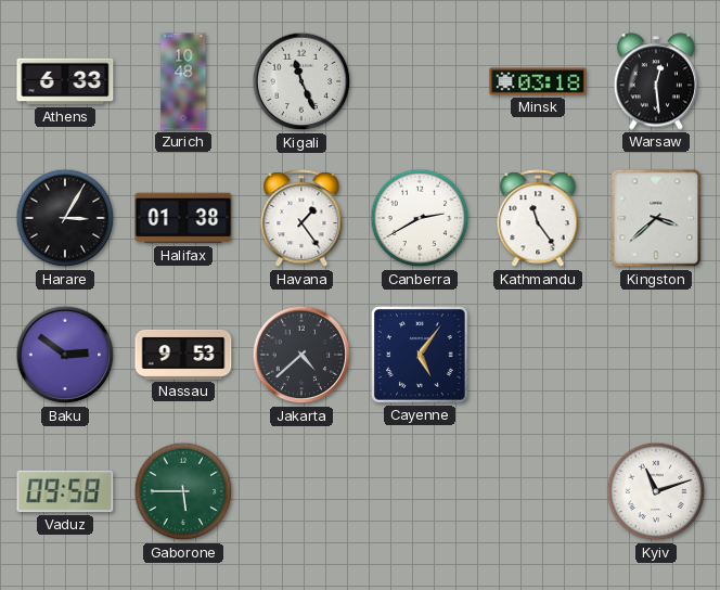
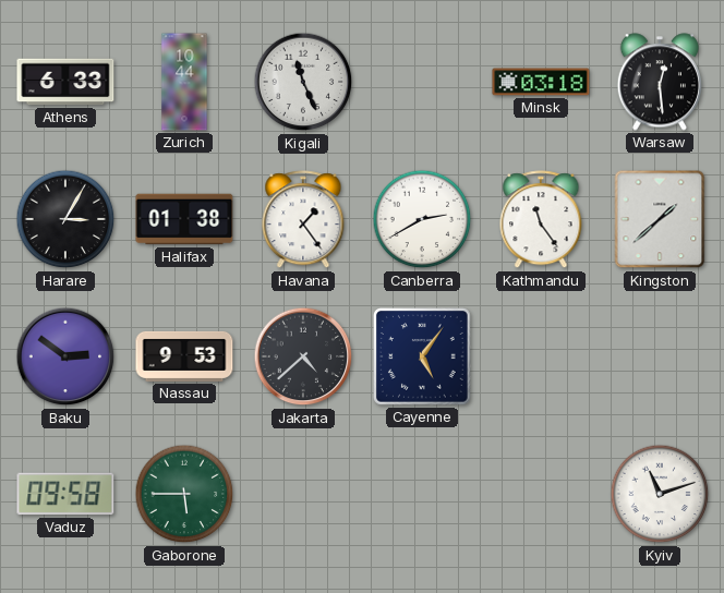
Zurich: 10:48 -> 10:44
Kingston: 3:38 -> 1:38
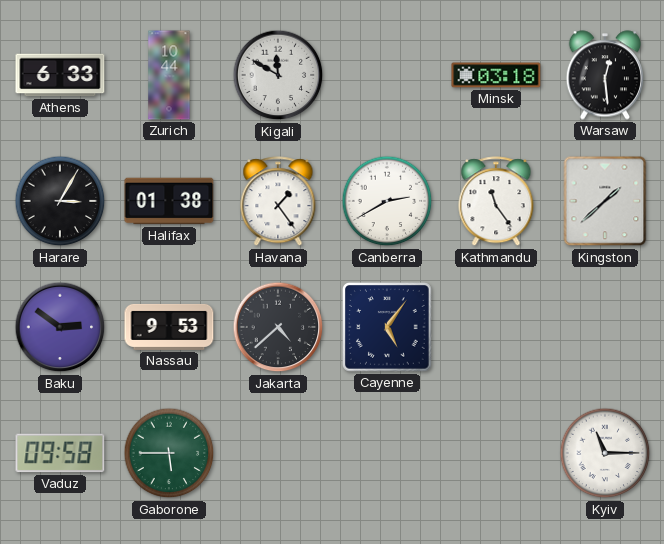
Kigali: 11:26 -> 11:50
Kyiv: 11:12 -> 11:15
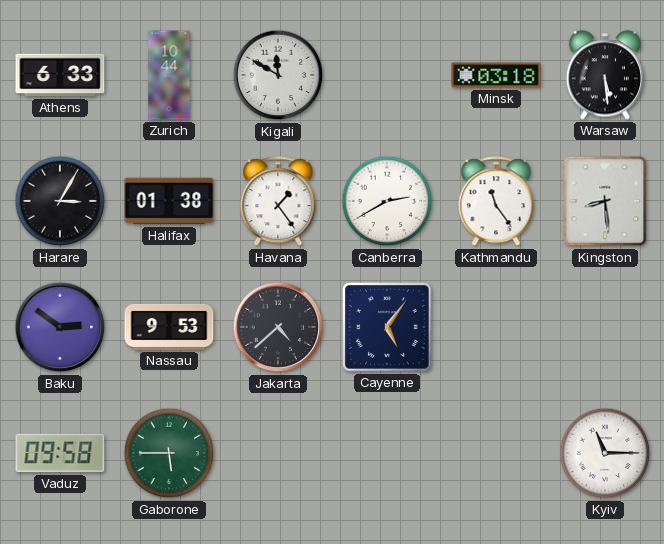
Warsaw: 12:29 -> 5:29
Kingston: 1:38 -> 8:29
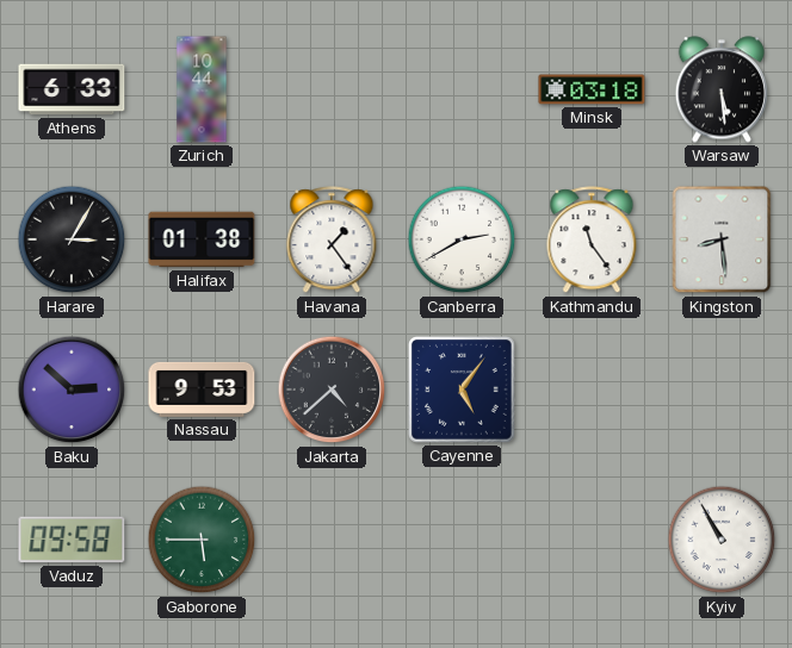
Kigali: 11:50 -> none
Baku: 2:51 -> 2:52
Kyiv: 11:15 -> 10:55
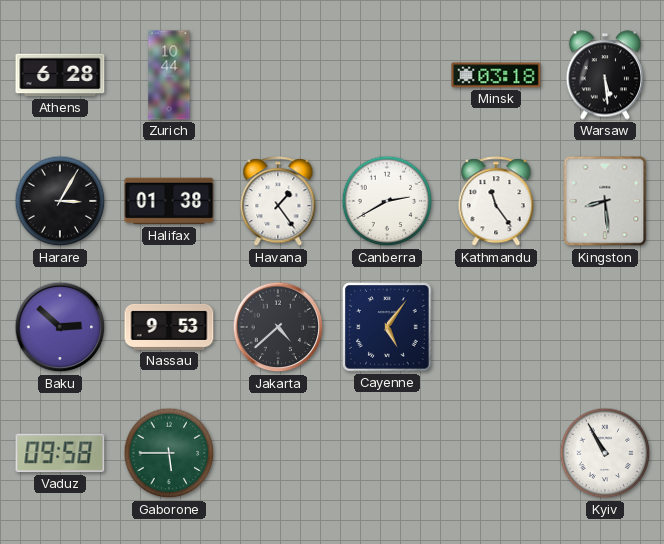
Athens: 6:33 -> 6:28
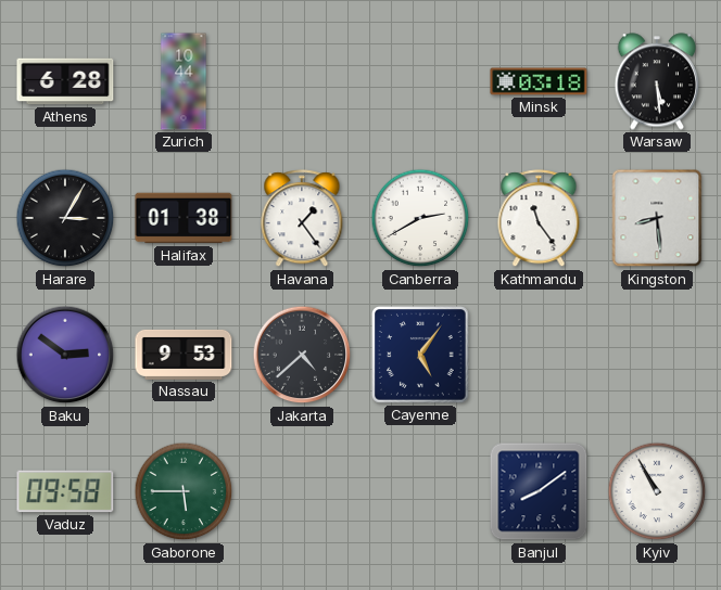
Baku: 2:52 -> 2:51
Banjul: none -> 8:09
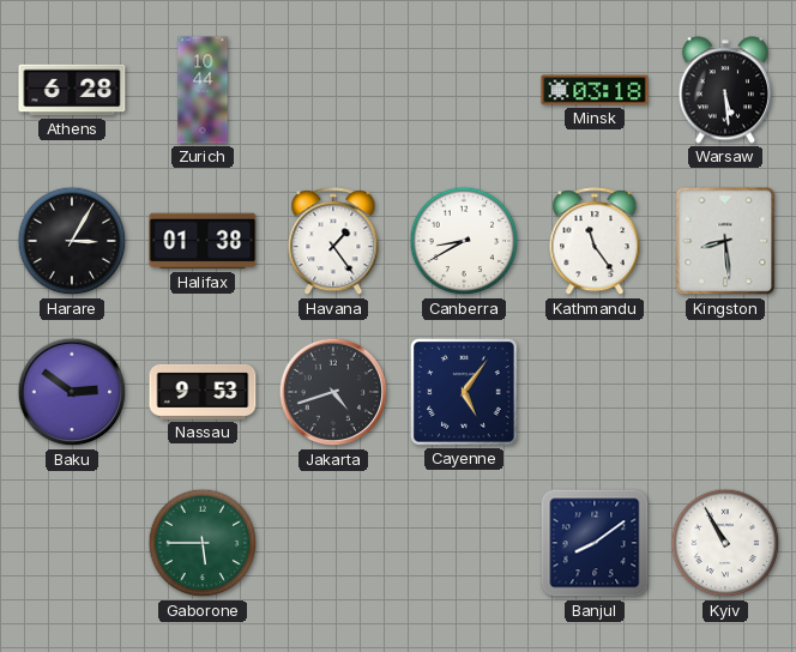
Canberra: 2:40 -> 8:40
Jakarta: 4:38 -> 4:42
Vaduz: 09:58 -> none
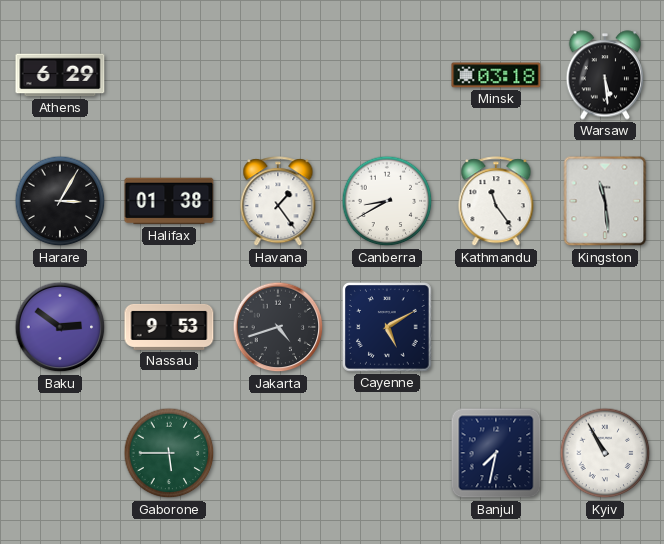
Athens: 6:28 -> 6:29
Zurich: 10:44 -> none
Kingston: 8:29 -> 11:29
Cayenne: 5:06 -> 5:10
Banjul: 8:09 -> 7:32
